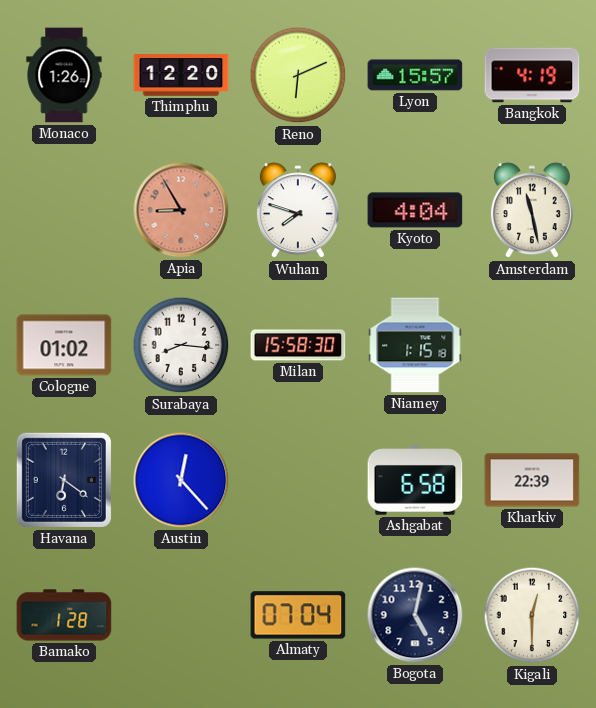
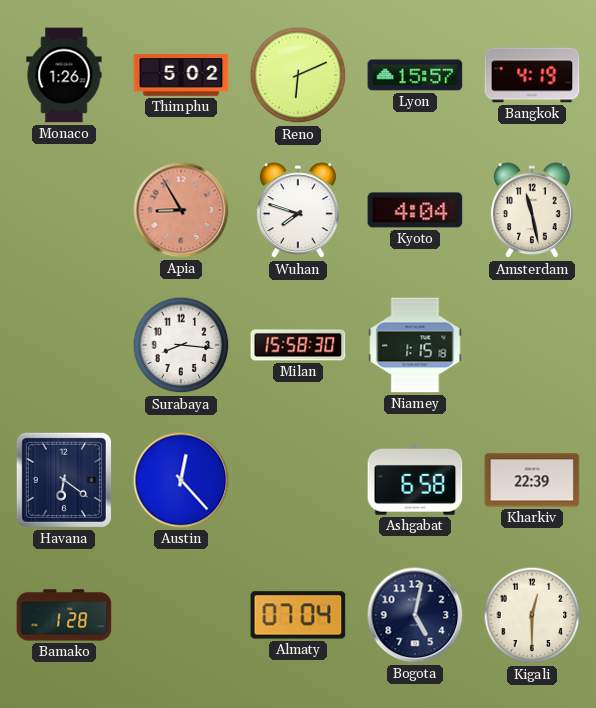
Thimphu: 12:20 -> 5:02
Cologne: 01:02 -> none
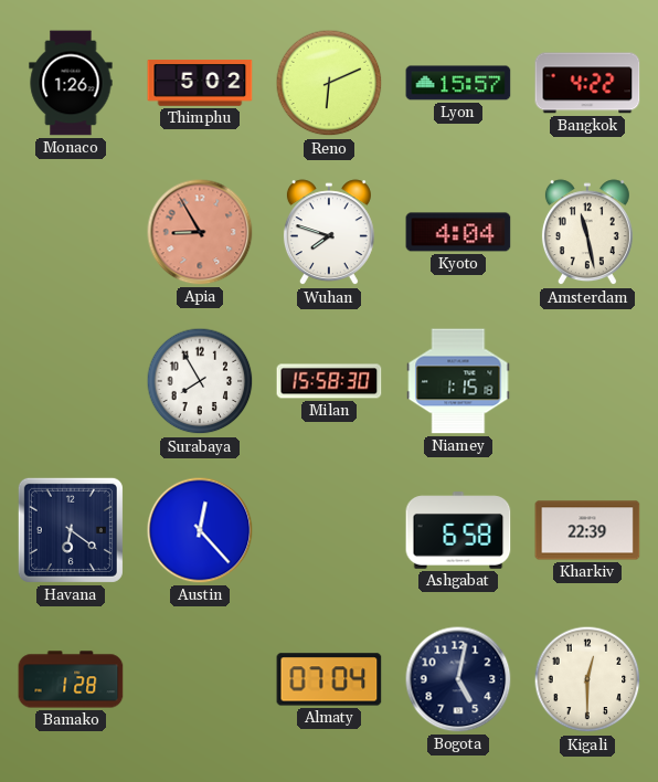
Bangkok: 4:19 -> 4:22
Surabaya: 8:16 -> 7:55
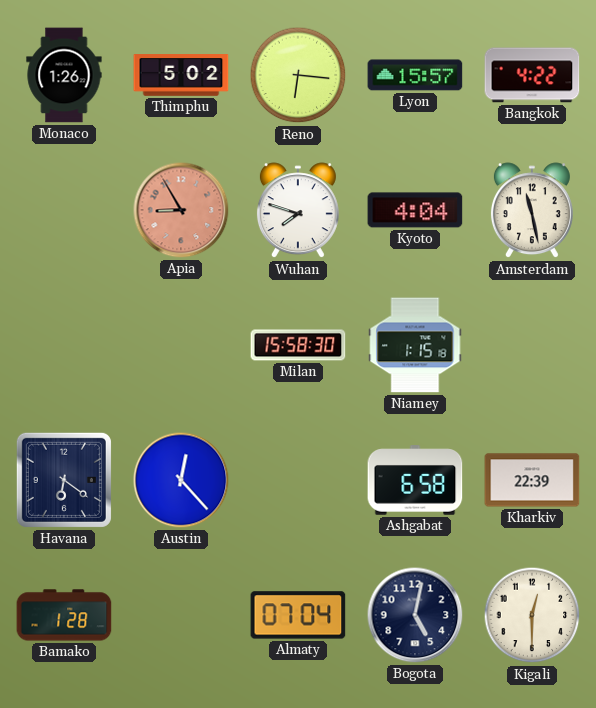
Reno: 6:11 -> 6:16
Surabaya: 7:55 -> none
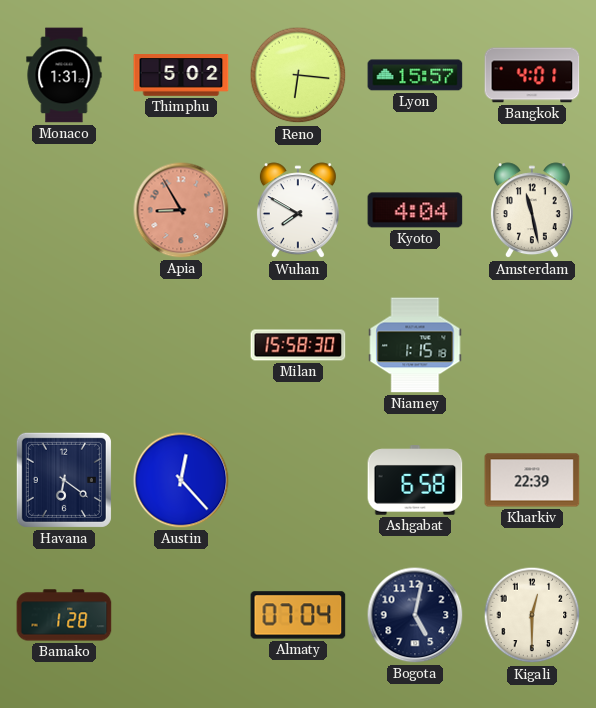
Monaco: 1:26 -> 1:31
Bangkok: 4:22 -> 4:01
Wuhan: 7:48 -> 7:50
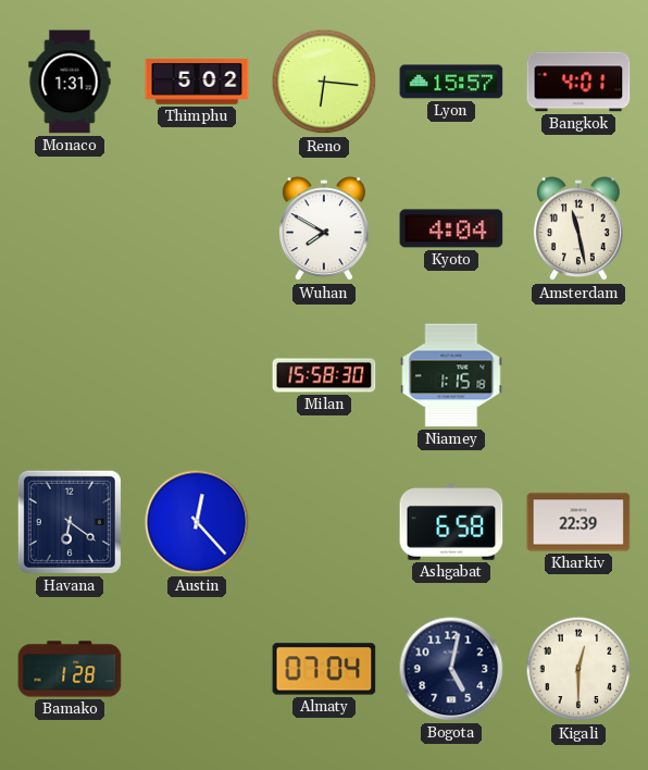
Apia: 8:55 -> none
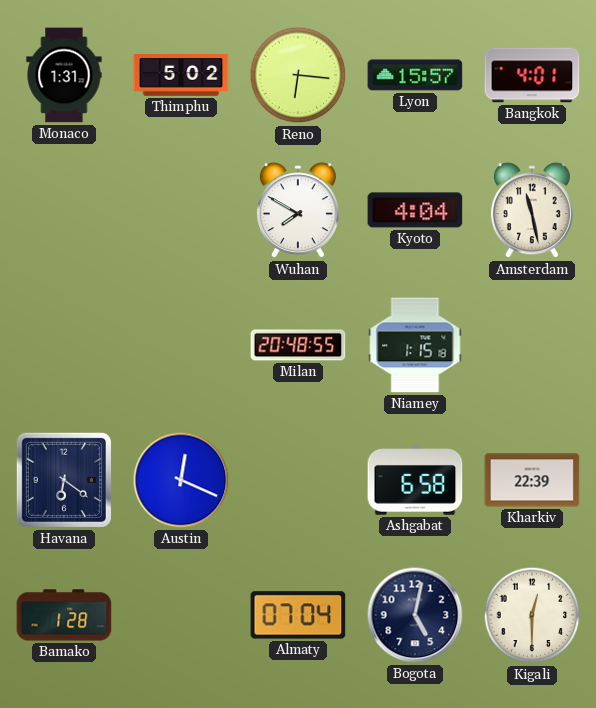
Milan: 15:58 -> 20:48
Austin: 12:23 -> 12:19
